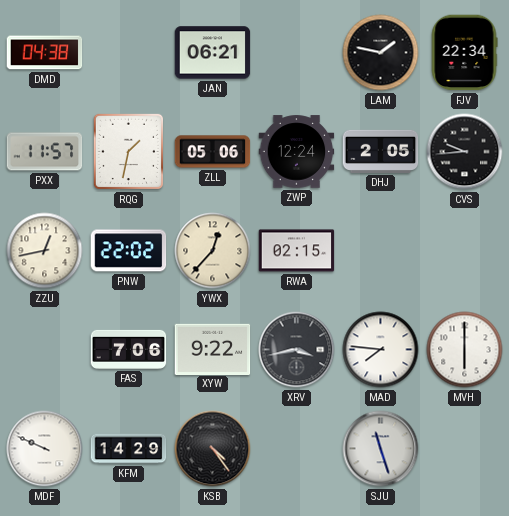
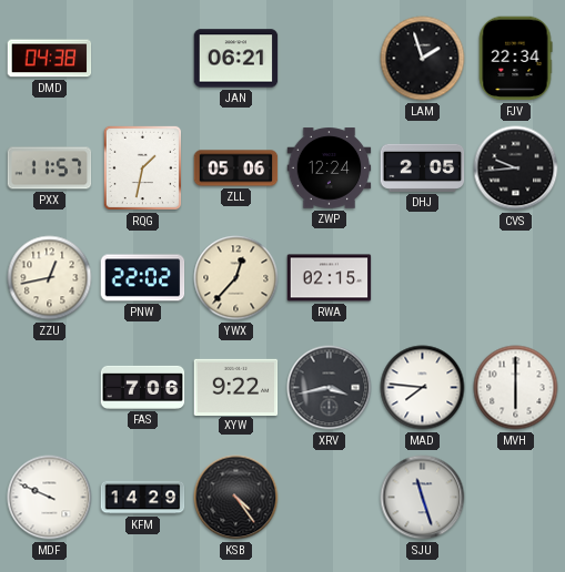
LAM: 1:47 -> 1:57
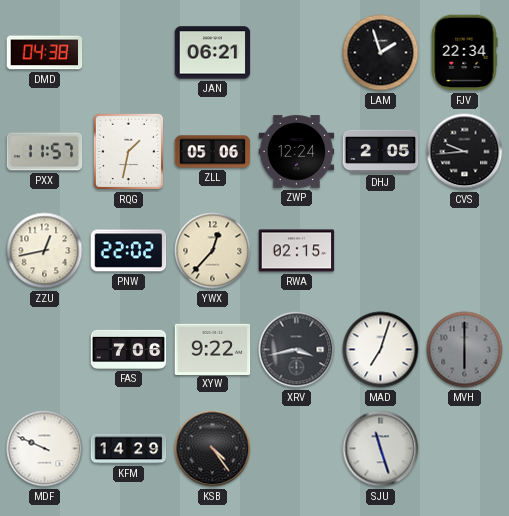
MAD: 7:46 -> 7:03
MVH dial: white -> grey
